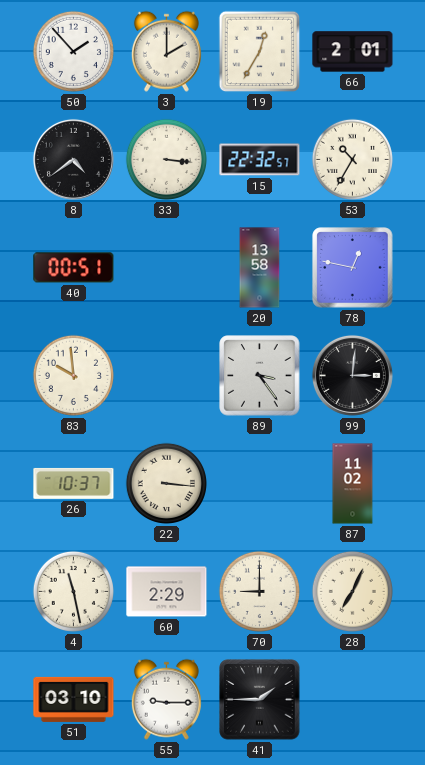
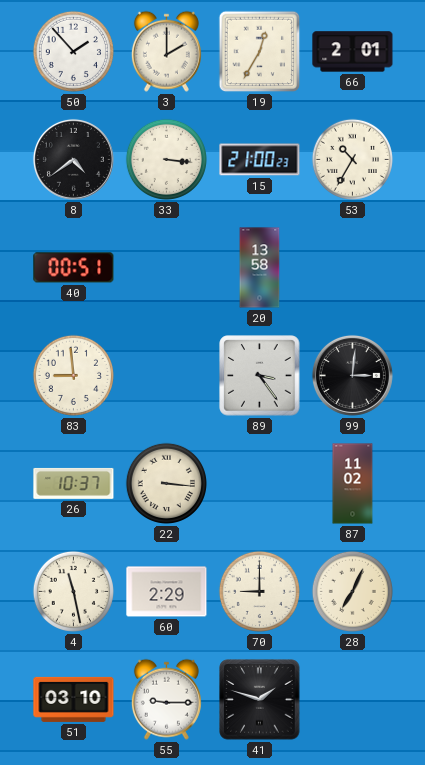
15: 22:32 -> 21:00
78: 12:47 -> none
83: 9:59 -> 8:59
41: 1:45 -> 1:48
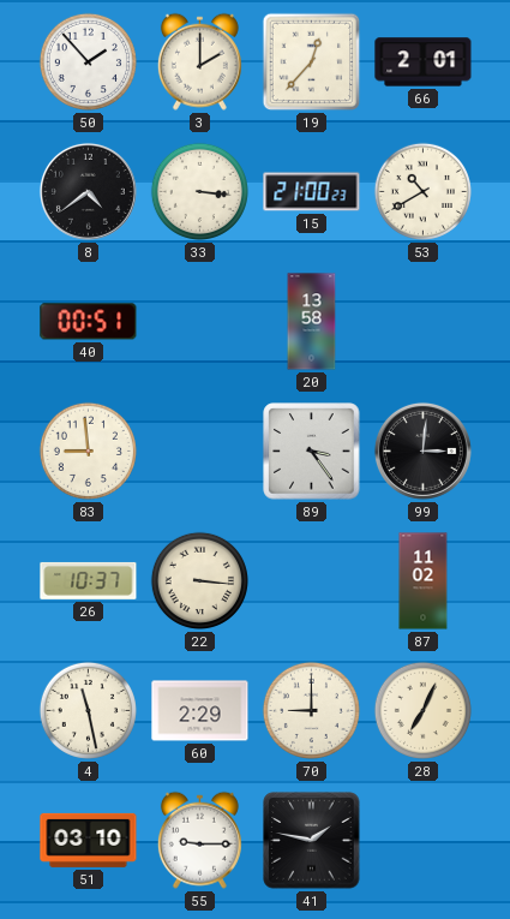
19: 12:35 -> 12:37
53: 10:35 -> 10:40
41: 1:48 -> 1:47
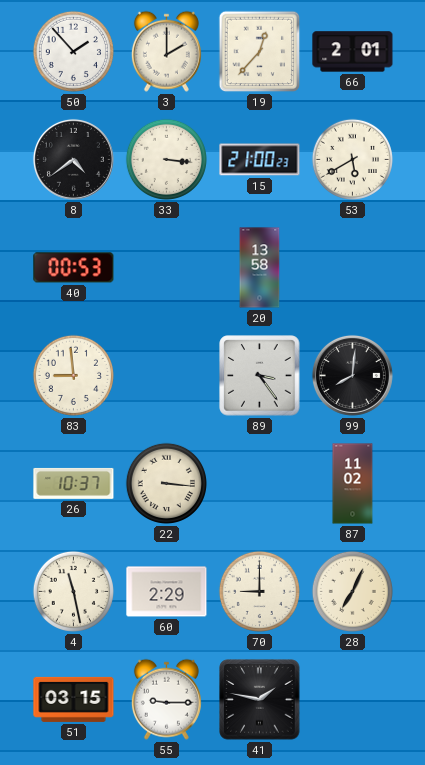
53: 10:40 -> 5:40
40: 00:51 -> 00:53
99: 3:01 -> 8:01
51: 03:10 -> 03:15
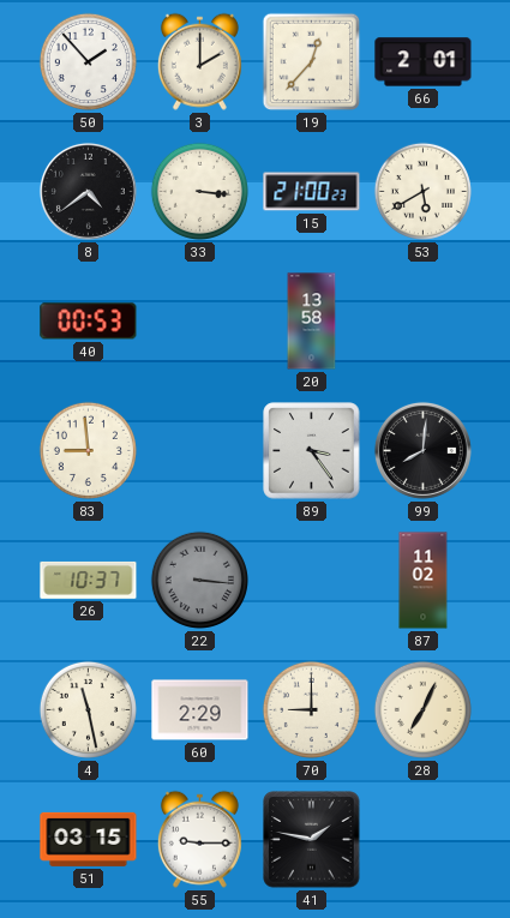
22 dial: cream -> grey
